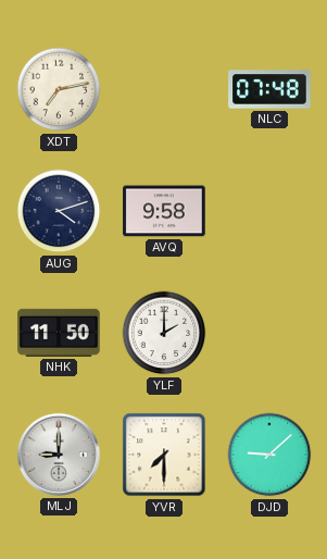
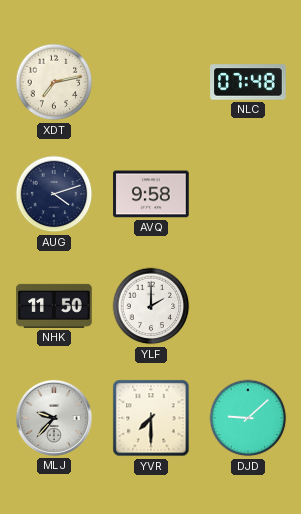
MLJ: 9:00 -> 9:37
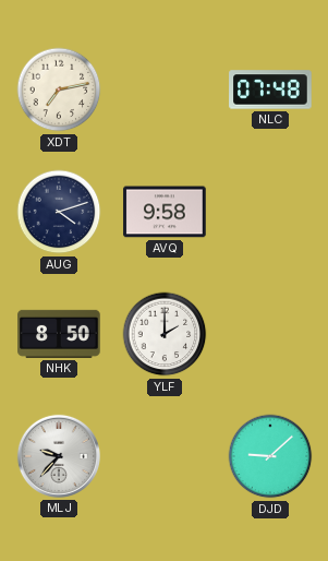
NHK: 11:50 -> 8:50
YVR: 7:30 -> none
